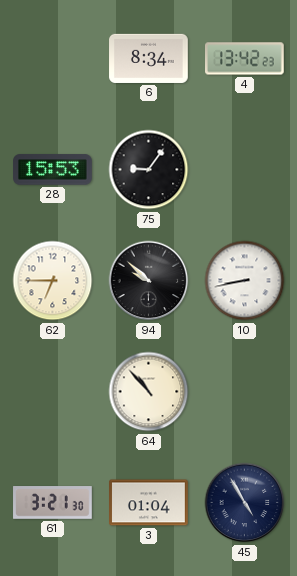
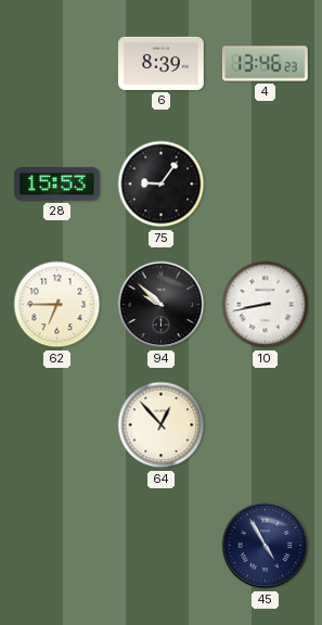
6: 8:34 -> 8:39
4: 13:42 -> 13:46
64: 10:53 -> 12:53
61: 3:21 -> none
3: 01:04 -> none
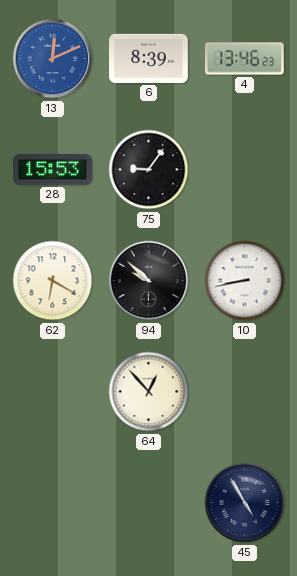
13: none -> 12:11
62: 6:45 -> 6:20
